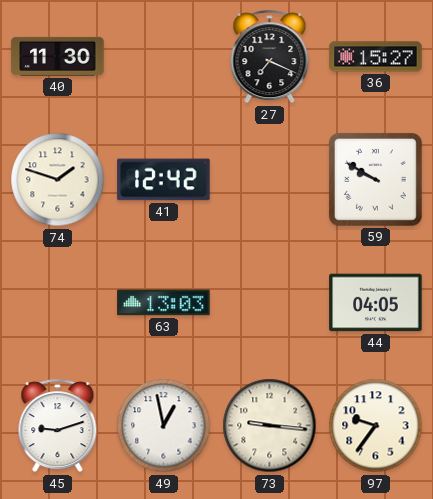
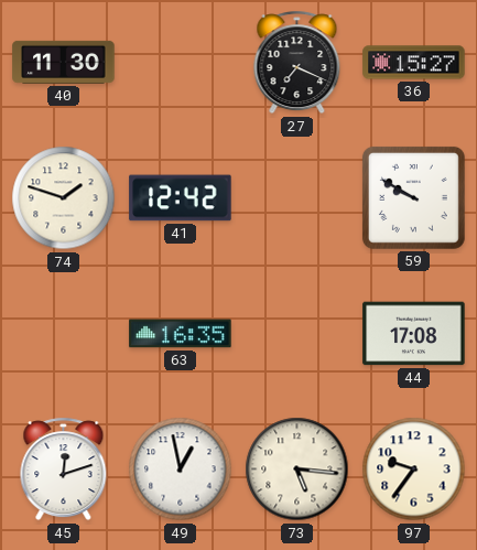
63: 13:03 -> 16:35
44: 04:05 -> 17:08
45: 9:12 -> 12:12
73: 9:16 -> 5:16
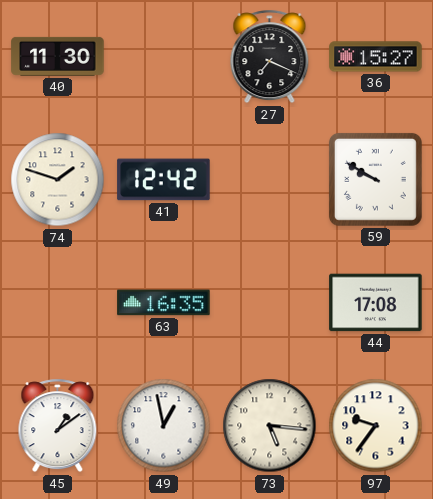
45: 12:12 -> 1:09
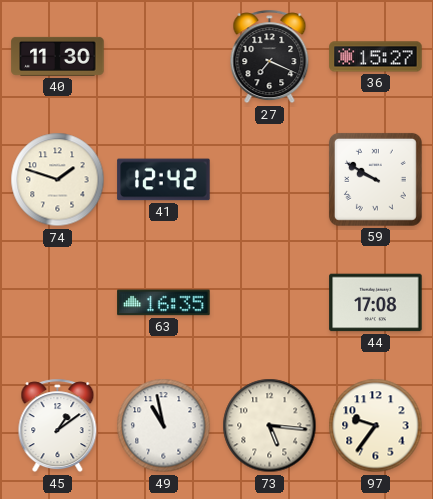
49: 12:58 -> 10:58
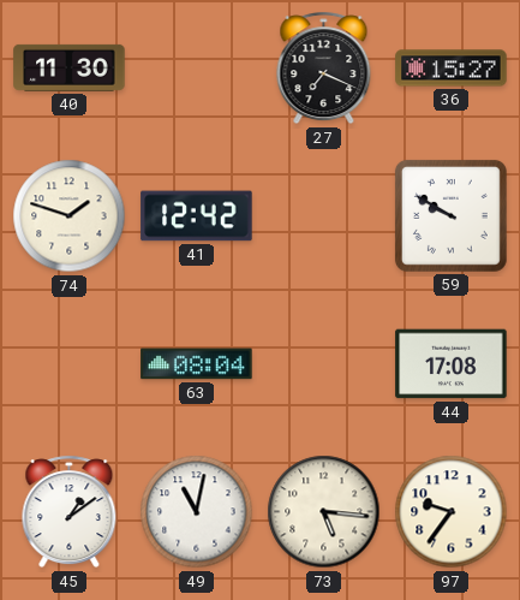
63: 16:35 -> 08:04
49: 10:58 -> 11:02
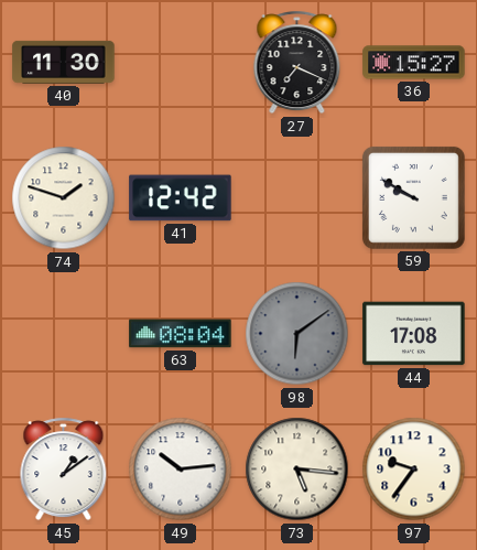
98: none -> 6:09
49: 11:02 -> 10:14
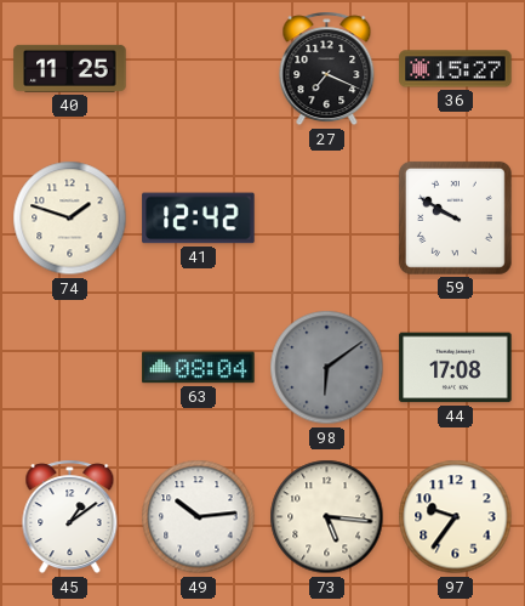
40: 11:30 -> 11:25
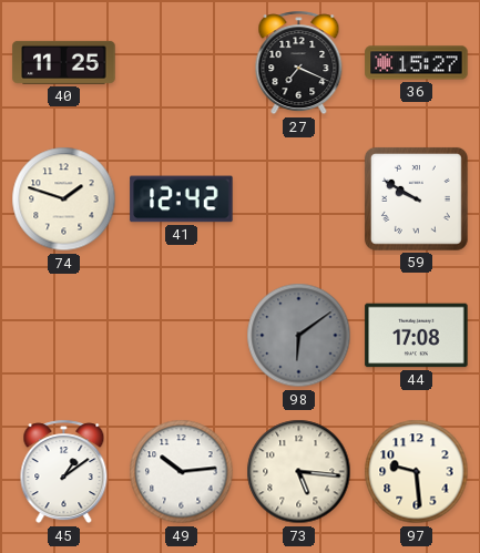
63: 08:04 -> none
97: 9:36 -> 9:29
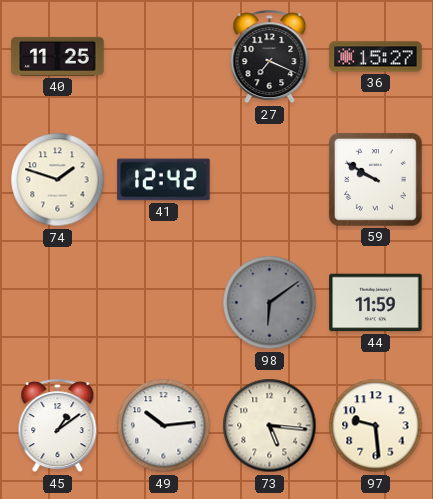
44: 17:08 -> 11:59
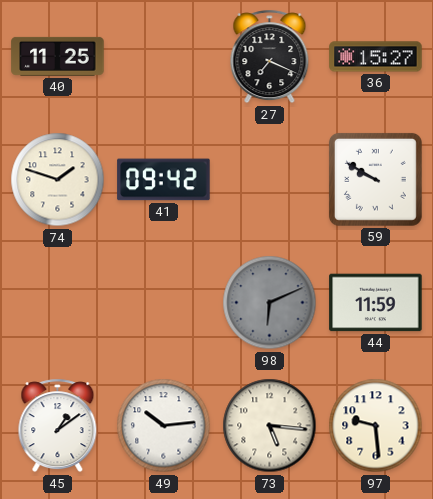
41: 12:42 -> 09:42
98: 6:09 -> 6:11
